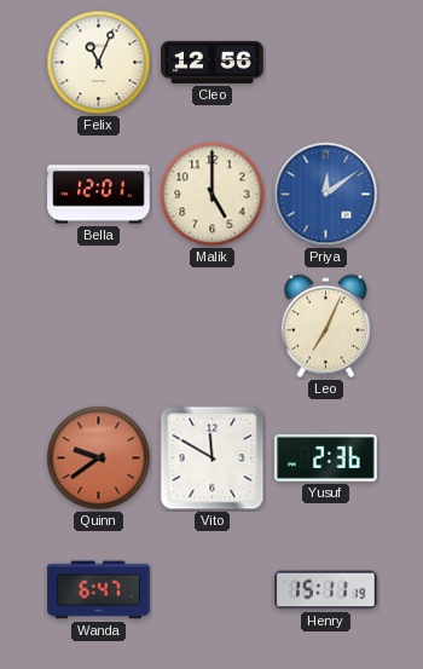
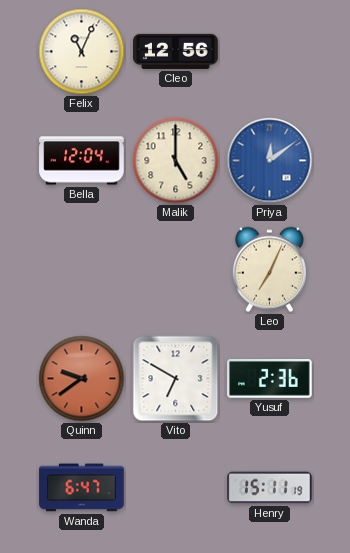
Bella: 12:01 -> 12:04
Vito: 11:50 -> 6:50
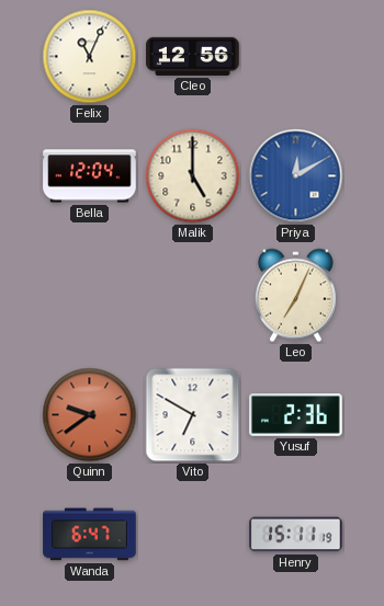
Priya: 12:09 -> 12:10
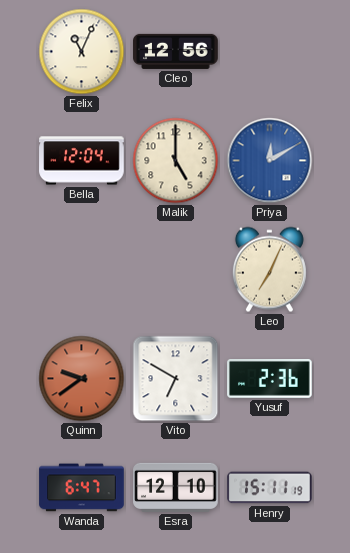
Esra: none -> 12:10
